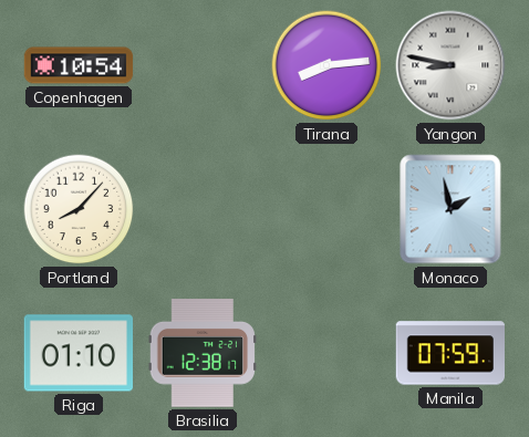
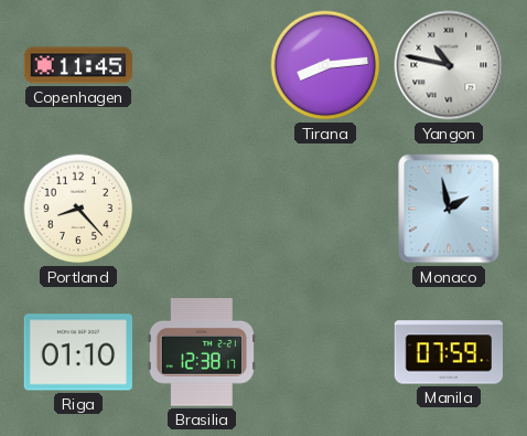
Copenhagen: 10:54 -> 11:45
Yangon: 8:47 -> 10:47
Portland: 8:07 -> 8:23
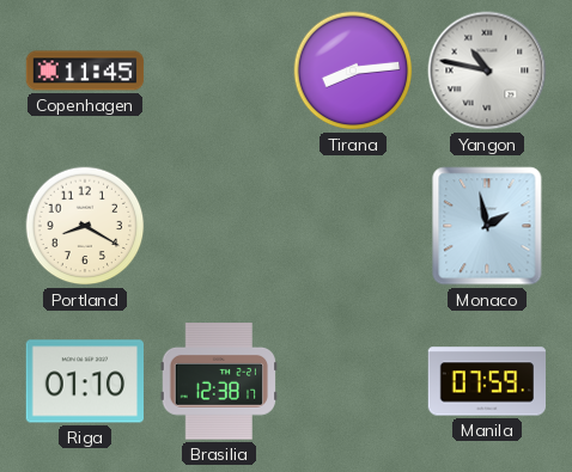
Portland: 8:23 -> 8:20
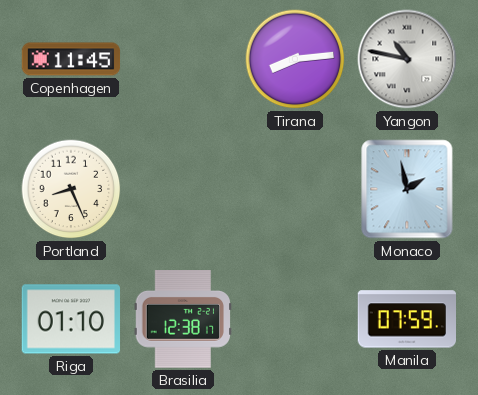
Portland: 8:20 -> 8:26
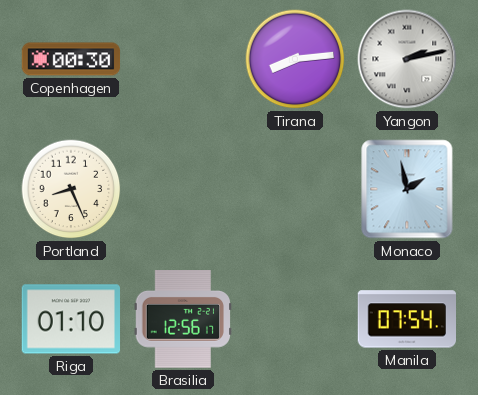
Copenhagen: 11:45 -> 00:30
Yangon: 10:47 -> 2:13
Brasilia: 12:38 -> 12:56
Manila: 07:59 -> 07:54
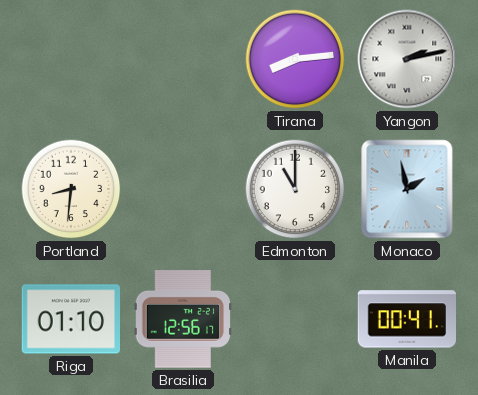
Copenhagen: 00:30 -> none
Portland: 8:26 -> 8:31
Edmonton: none -> 11:00
Manila: 07:54 -> 00:41
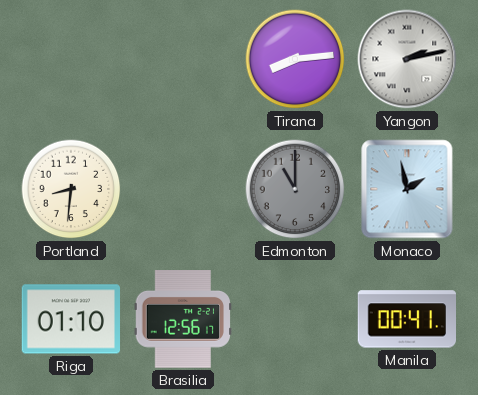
Edmonton dial: white -> grey
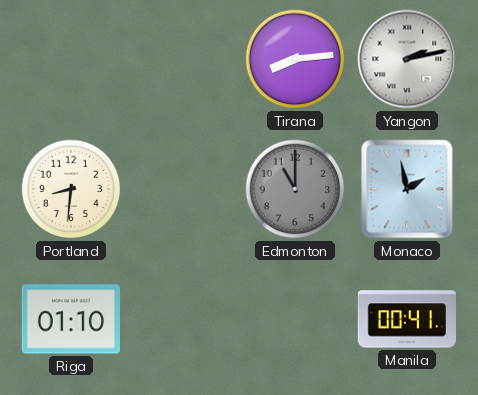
Brasilia: 12:56 -> none
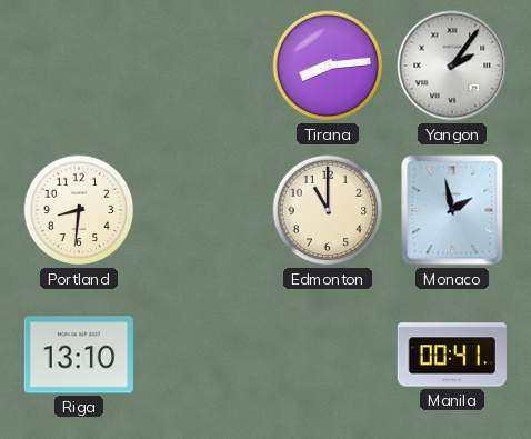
Yangon: 2:13 -> 2:06
Edmonton dial: grey -> cream
Riga: 01:10 -> 13:10
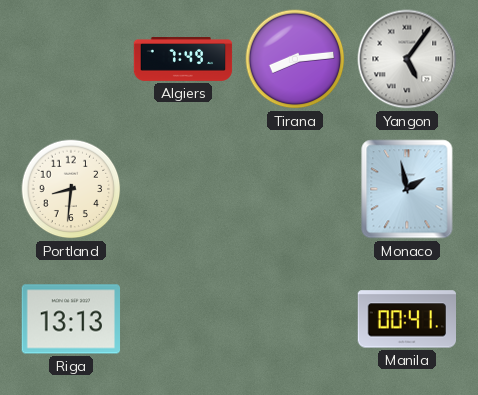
Algiers: none -> 7:49
Yangon: 2:06 -> 5:06
Edmonton: 11:00 -> none
Riga: 13:10 -> 13:13
